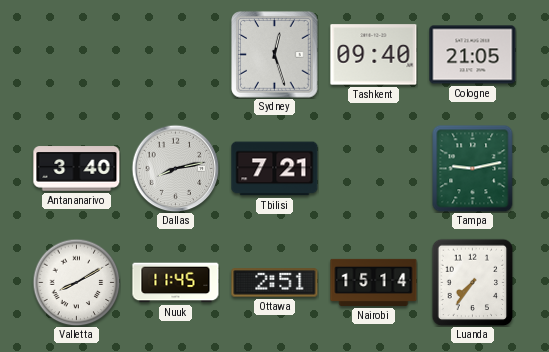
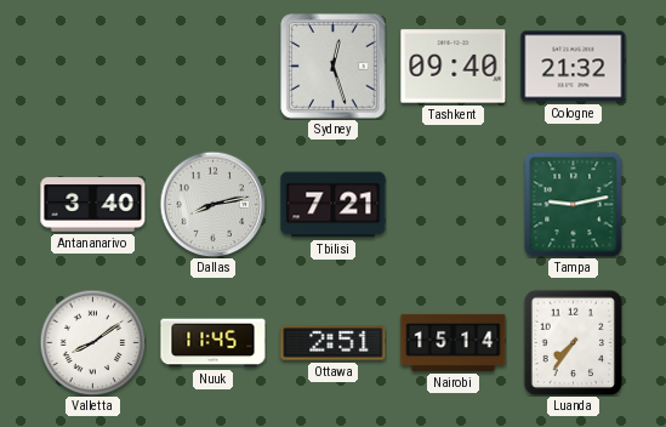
Cologne: 21:05 -> 21:32
Valletta: 8:10 -> 8:09
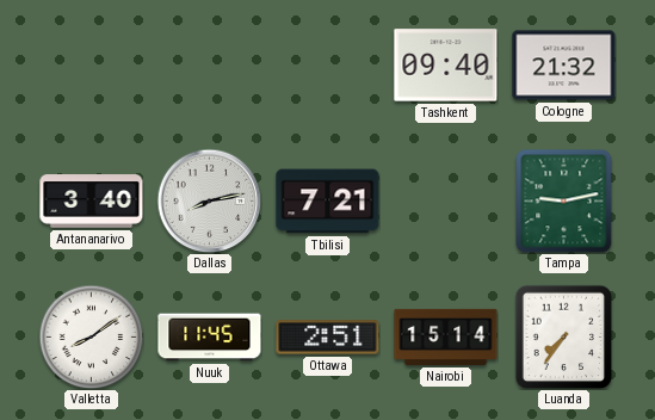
Sydney: 12:27 -> none
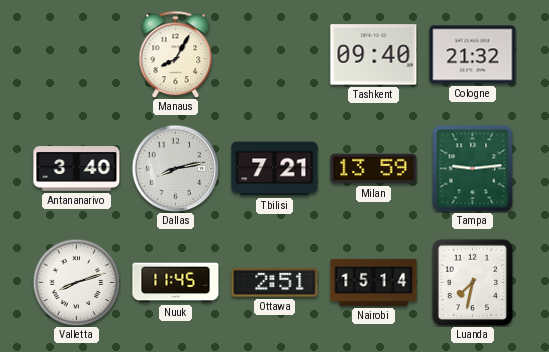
Manaus: none -> 8:05
Milan: none -> 13:59
Tampa: 9:13 -> 9:14
Valletta: 8:09 -> 8:12
Luanda: 7:36 -> 7:32
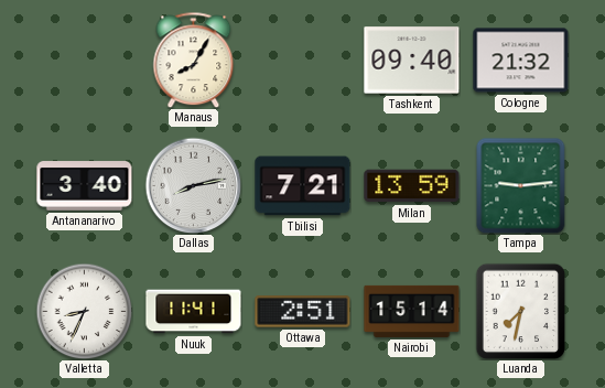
Valletta: 8:12 -> 8:34
Nuuk: 11:45 -> 11:41
